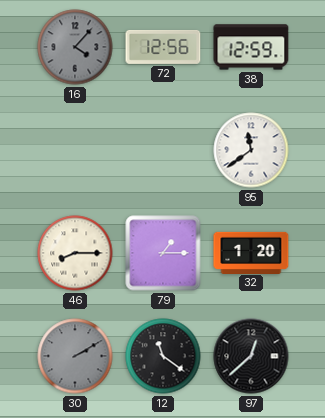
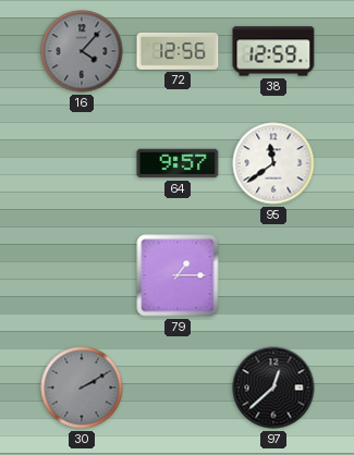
64: none -> 9:57
46: 8:15 -> none
32: 1:20 -> none
12: 11:21 -> none
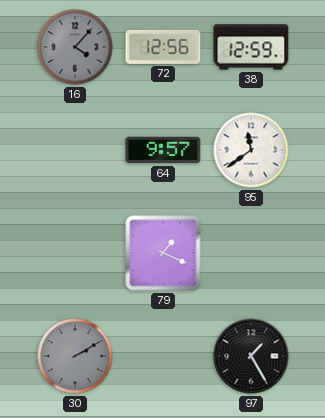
79: 1:15 -> 1:19
97: 12:38 -> 1:25
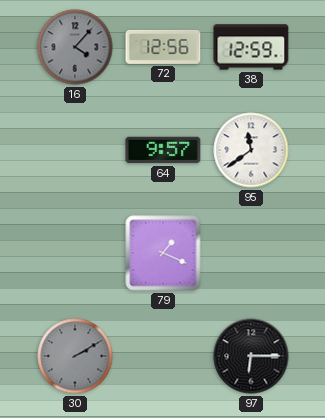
97: 1:25 -> 6:15
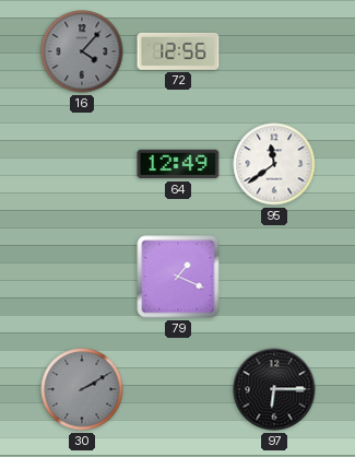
38: 12:59 -> none
64: 9:57 -> 12:49
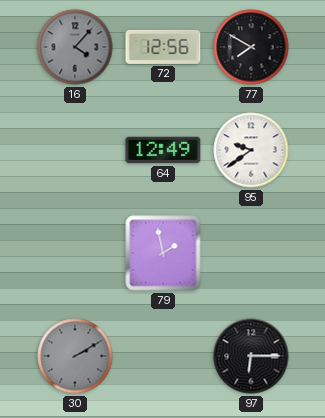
77: none -> 7:50
95: 11:39 -> 9:39
79: 1:19 -> 1:58
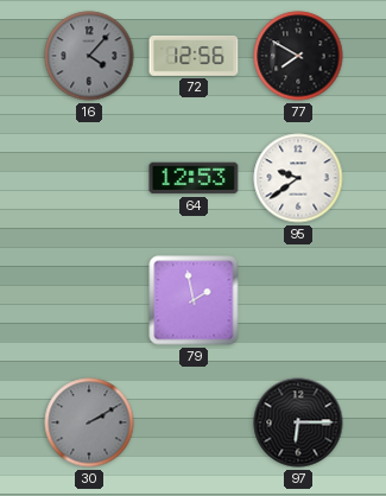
64: 12:49 -> 12:53
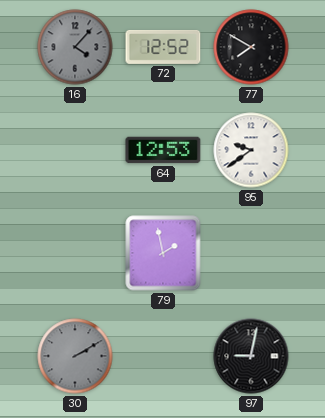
72: 12:56 -> 12:52
97: 6:15 -> 9:02
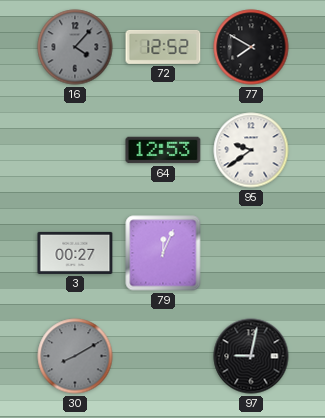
3: none -> 00:27
79: 1:58 -> 12:04
30: 2:10 -> 8:10
